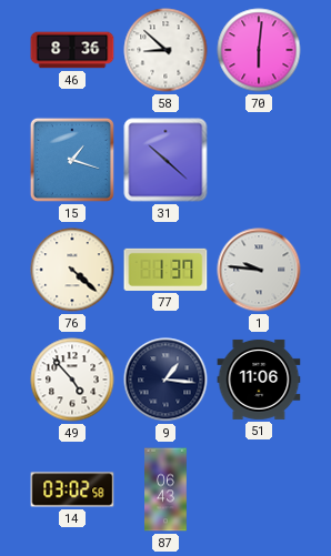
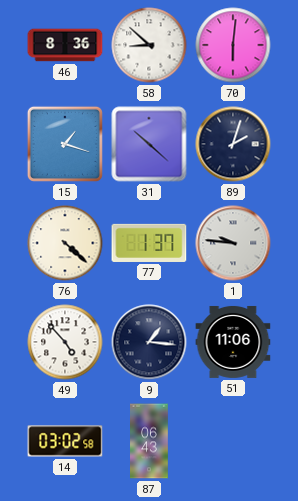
89: none -> 2:03
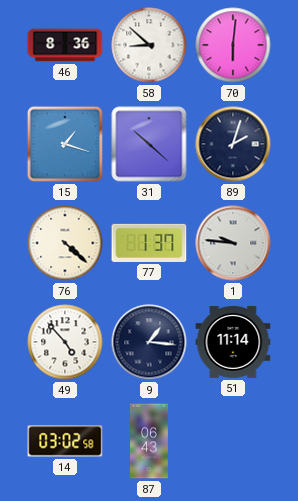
51: 11:06 -> 11:14
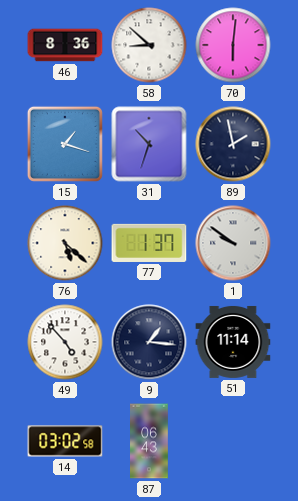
31: 10:22 -> 10:33
89: 2:03 -> 1:58
76: 4:22 -> 5:22
1: 9:46 -> 9:51
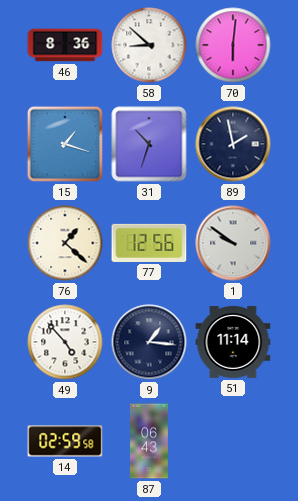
76: 5:22 -> 1:22
77: 1:37 -> 12:56
14: 03:02 -> 02:59
